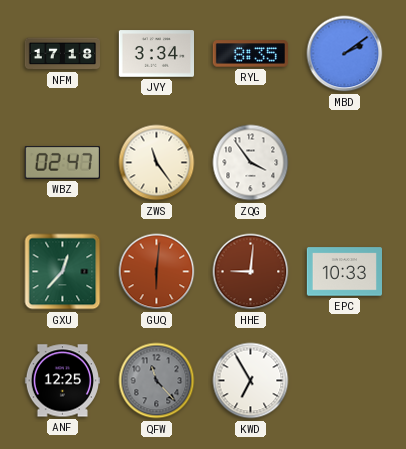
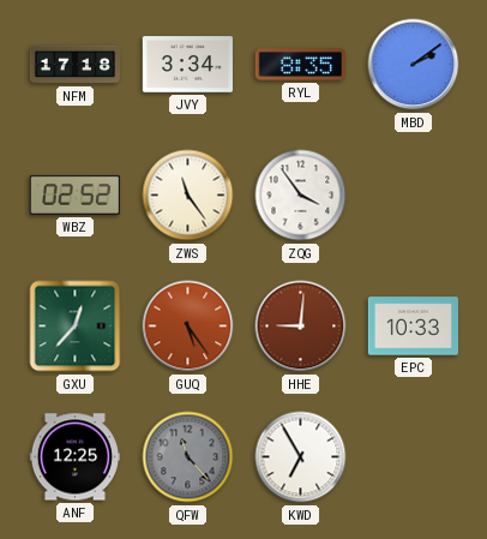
WBZ: 02:47 -> 02:52
GUQ: 6:01 -> 5:24
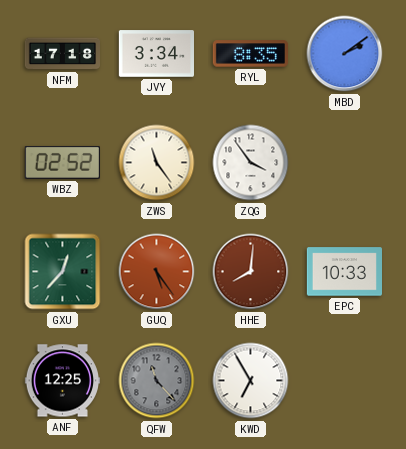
HHE: 9:01 -> 8:01
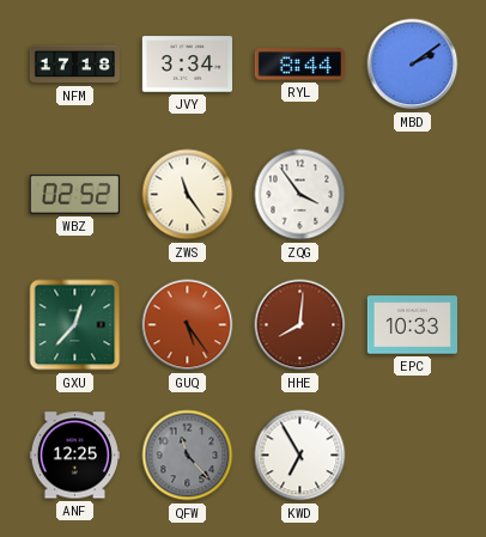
RYL: 8:35 -> 8:44
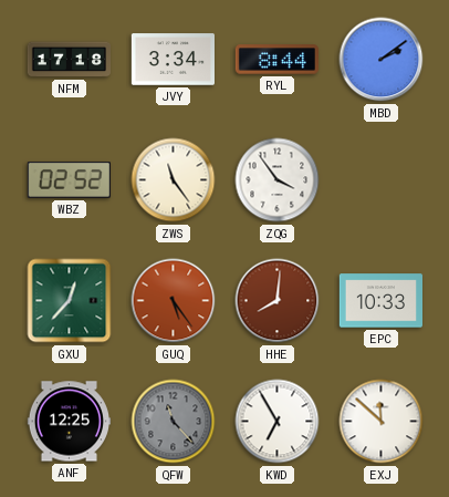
EXJ: none -> 11:52
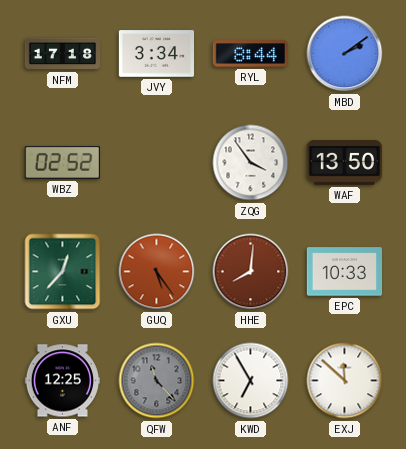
ZWS: 11:24 -> none
WAF: none -> 13:50
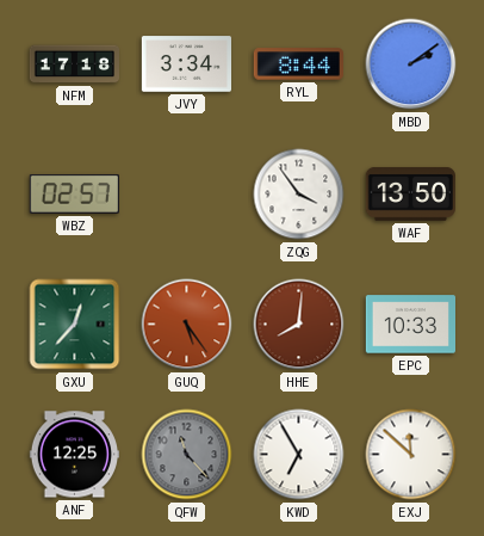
WBZ: 02:52 -> 02:57
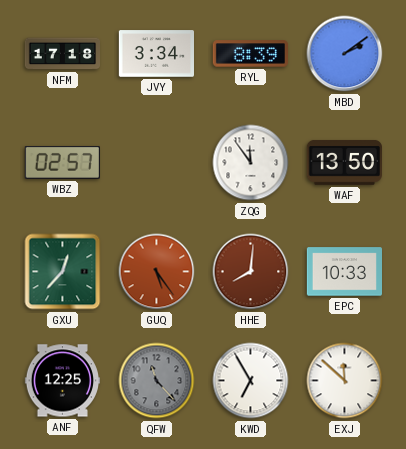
RYL: 8:44 -> 8:39
ZQG: 3:54 -> 11:54
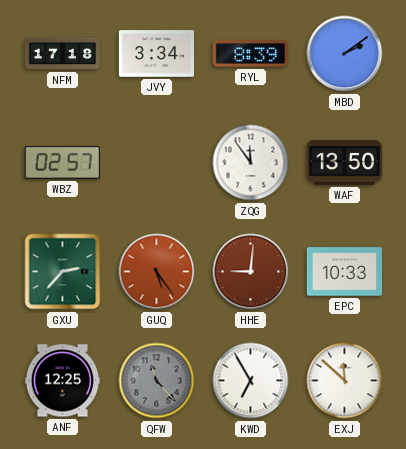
GXU: 12:37 -> 2:37
HHE: 8:01 -> 9:01
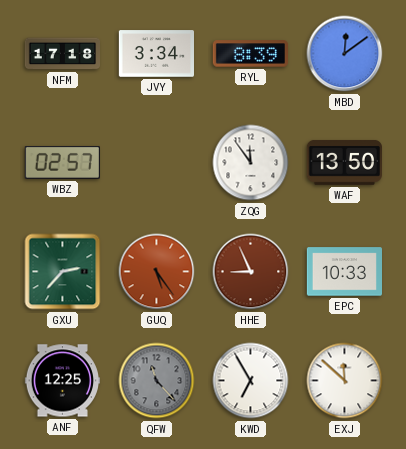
MBD: 2:09 -> 12:09
HHE: 9:01 -> 8:56
